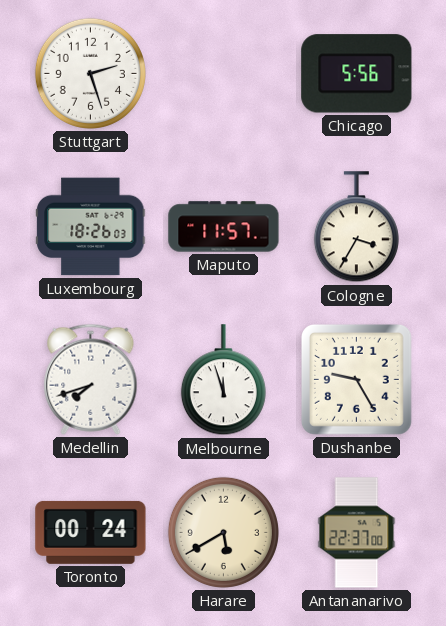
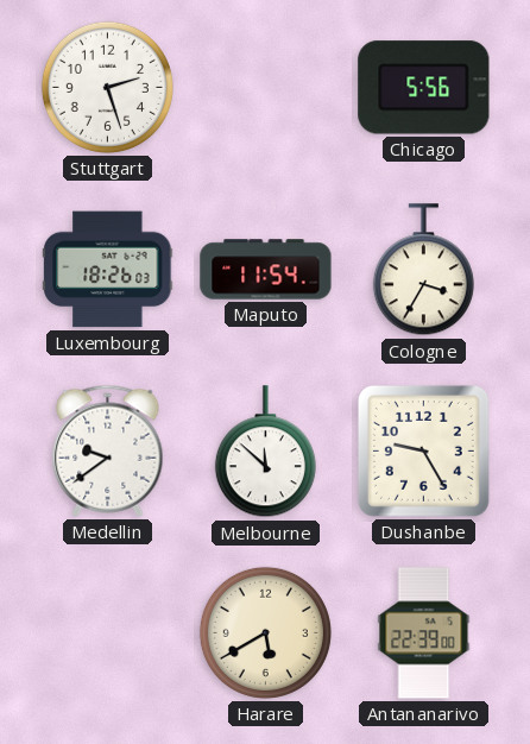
Maputo: 11:57 -> 11:54
Medellin: 7:42 -> 9:39
Melbourne: 11:57 -> 11:52
Toronto: 00:24 -> none
Antananarivo: 22:37 -> 22:39
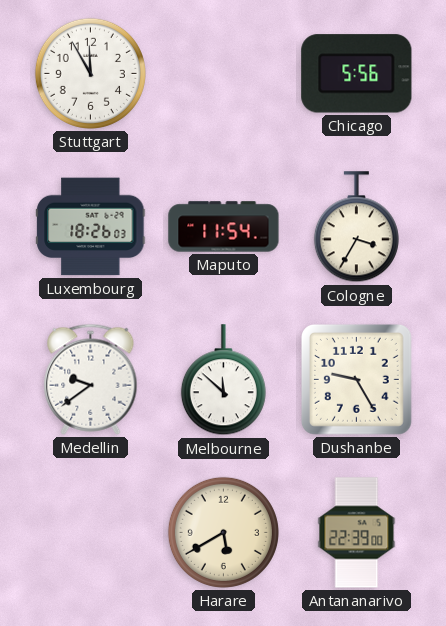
Stuttgart: 2:27 -> 11:55
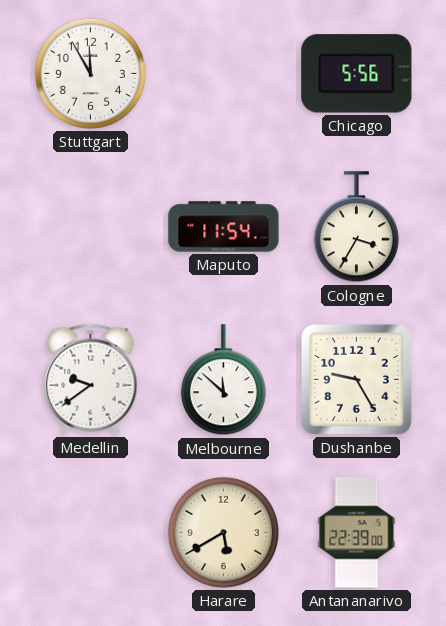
Luxembourg: 18:26 -> none
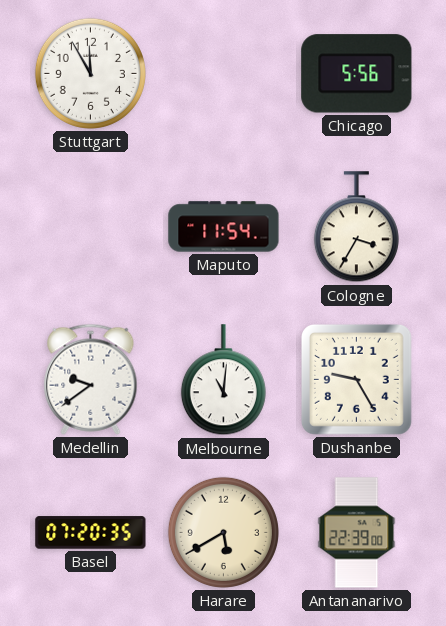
Melbourne: 11:52 -> 11:01
Basel: none -> 07:20
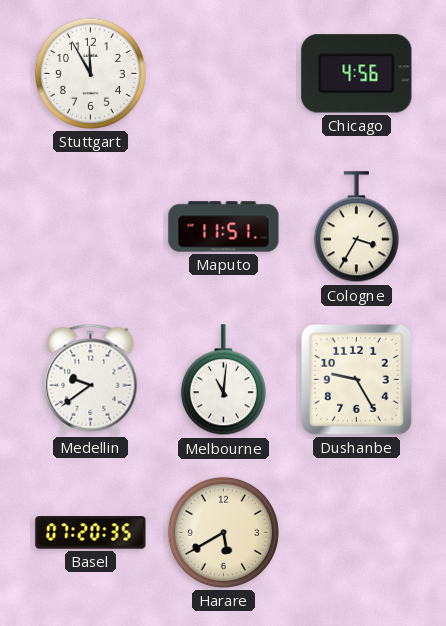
Chicago: 5:56 -> 4:56
Maputo: 11:54 -> 11:51
Antananarivo: 22:39 -> none
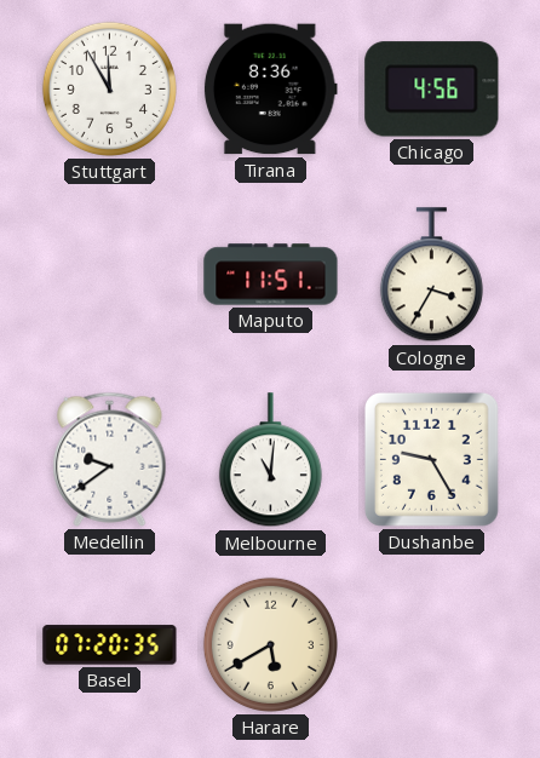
Tirana: none -> 8:36
